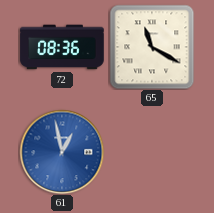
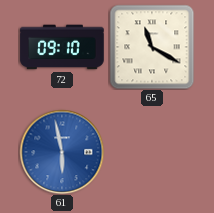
72: 08:36 -> 09:10
61: 12:58 -> 5:58
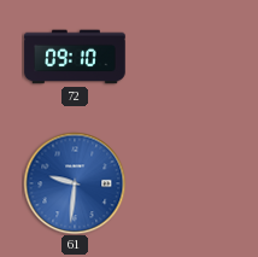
65: 11:20 -> none
61: 5:58 -> 9:31
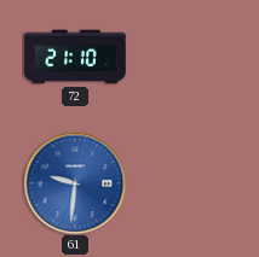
72: 09:10 -> 21:10
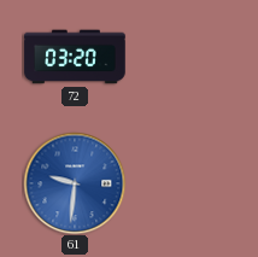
72: 21:10 -> 03:20
